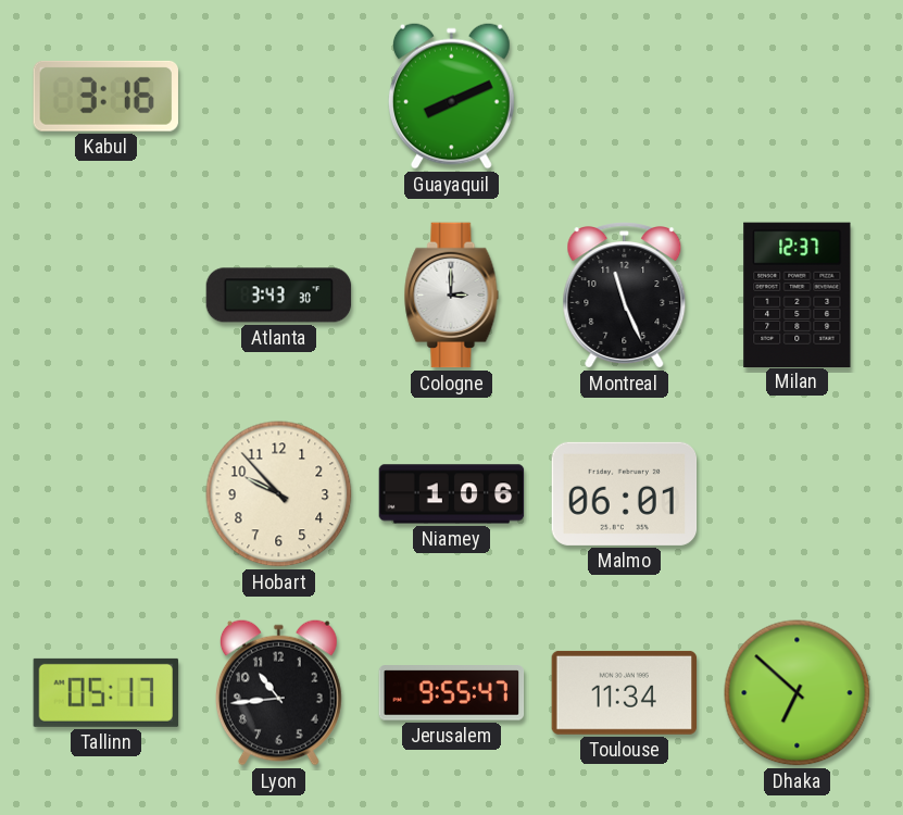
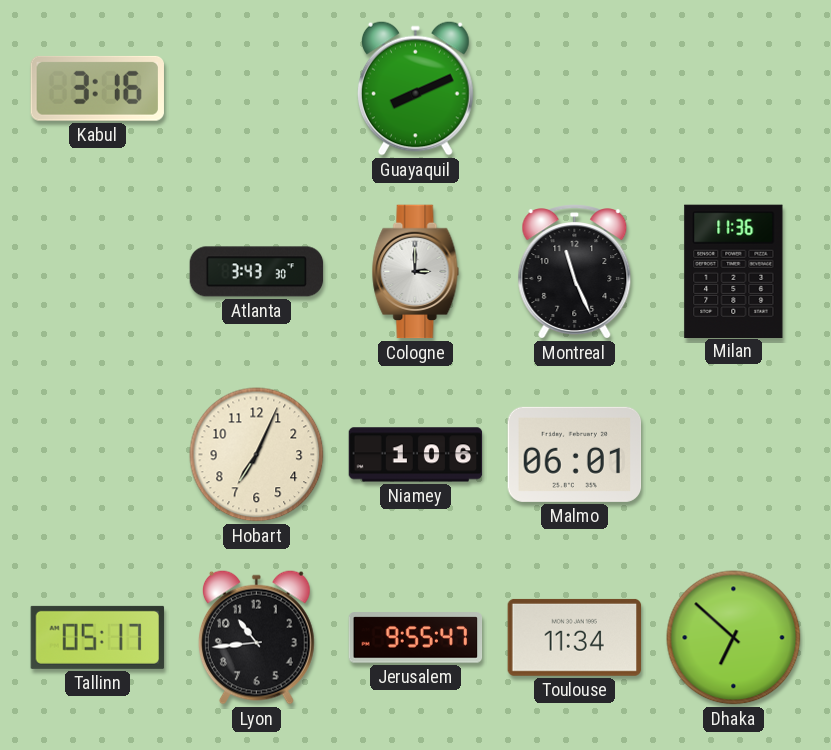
Milan: 12:37 -> 11:36
Hobart: 9:53 -> 7:04
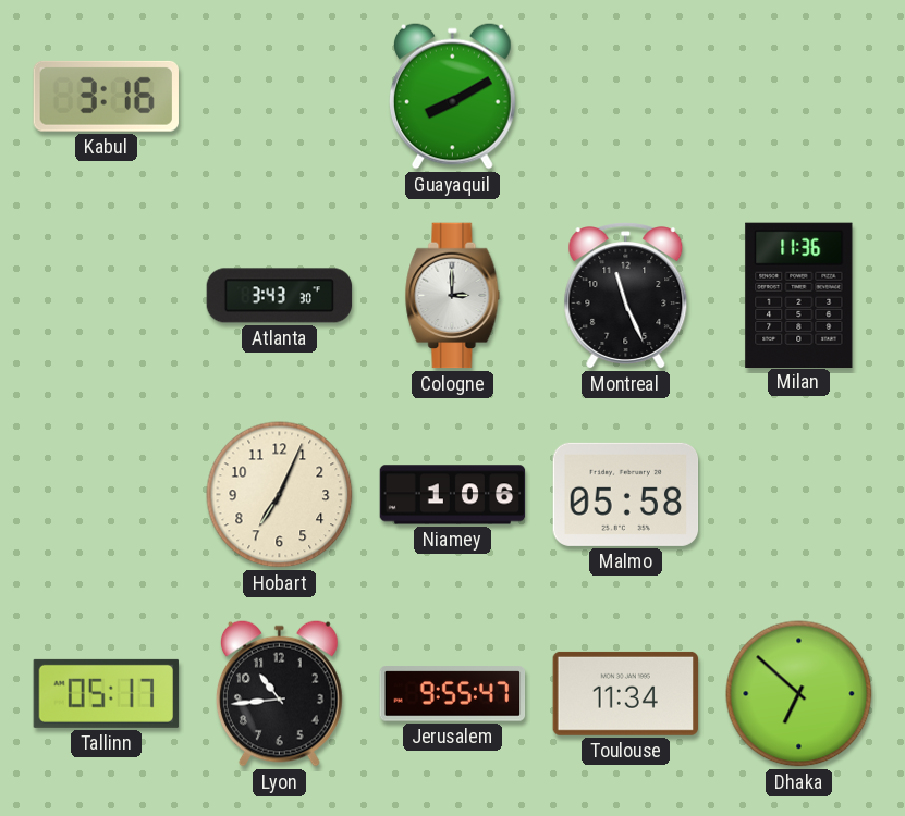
Guayaquil: 8:11 -> 8:10
Malmo: 06:01 -> 05:58
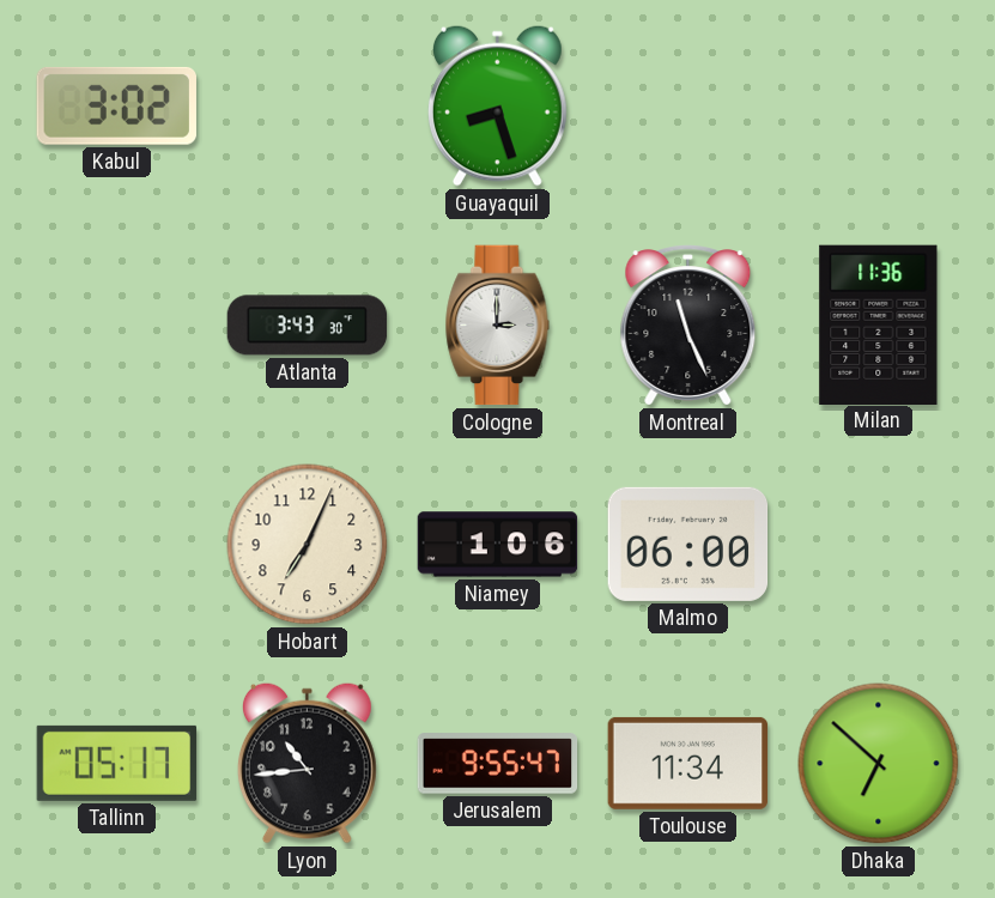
Kabul: 3:16 -> 3:02
Guayaquil: 8:10 -> 8:27
Malmo: 05:58 -> 06:00
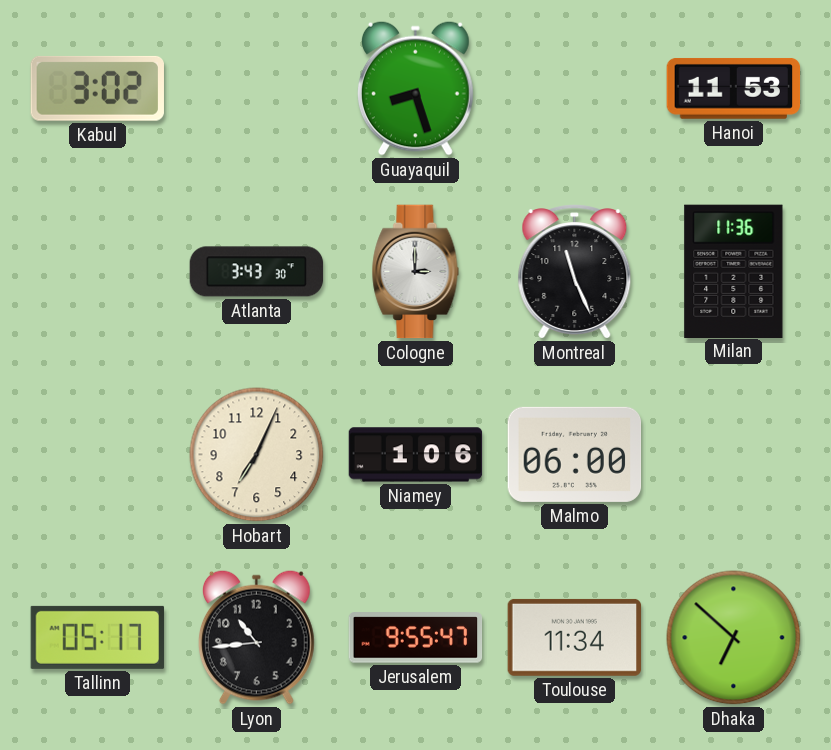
Hanoi: none -> 11:53
